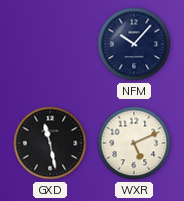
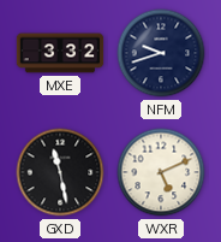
MXE: none -> 3:32
NFM: 10:07 -> 9:42
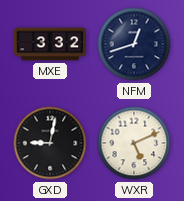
NFM: 9:42 -> 12:42
GXD: 11:28 -> 9:02
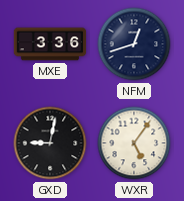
MXE: 3:32 -> 3:36
WXR: 5:11 -> 5:06
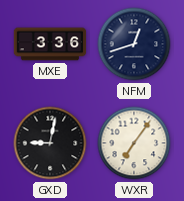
WXR: 5:06 -> 7:06
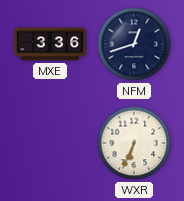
GXD: 9:02 -> none
WXR: 7:06 -> 6:34
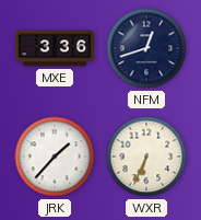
JRK: none -> 1:37
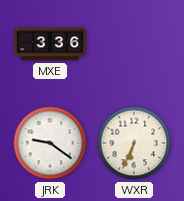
NFM: 12:42 -> none
JRK: 1:37 -> 9:21
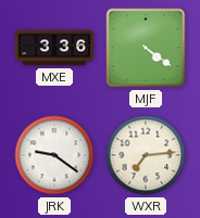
MJF: none -> 4:21
WXR: 6:34 -> 7:14
